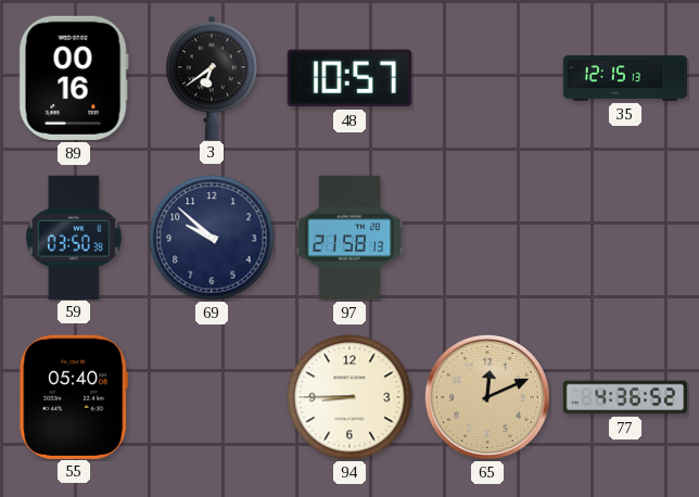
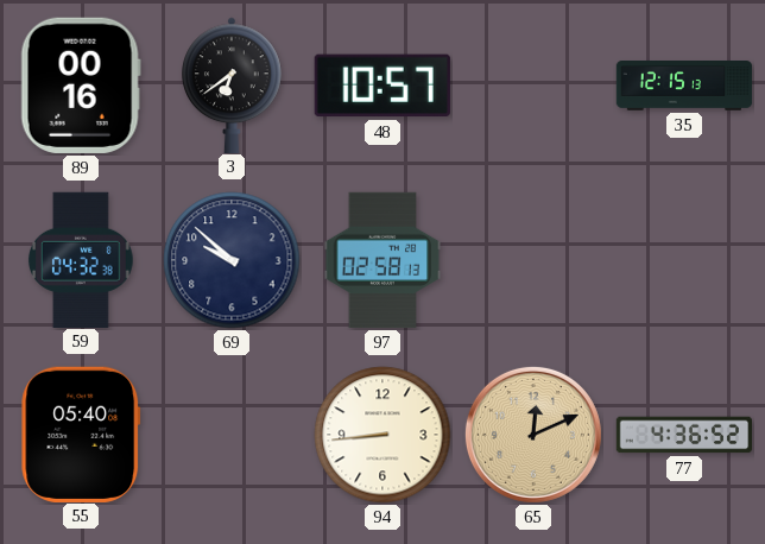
59: 03:50 -> 04:32
97: 21:58 -> 02:58
94: 8:45 -> 8:44
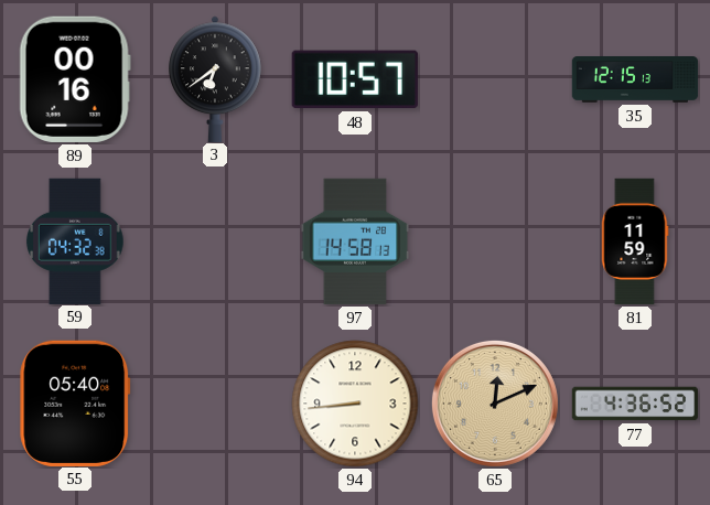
69: 9:52 -> none
97: 02:58 -> 14:58
81: none -> 11:59
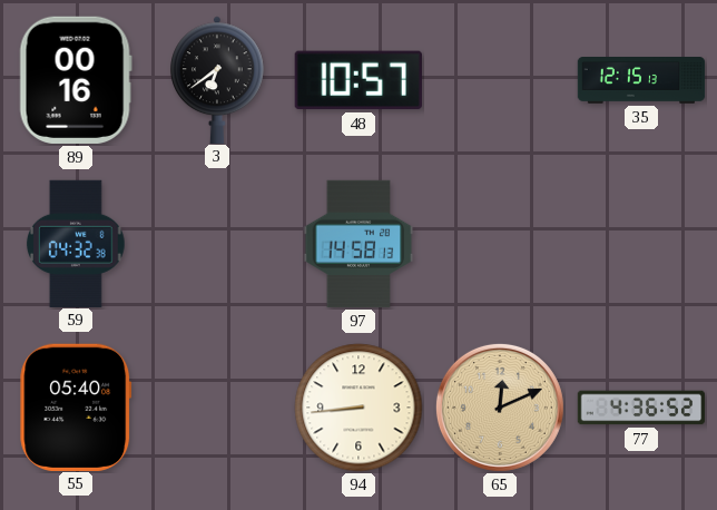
81: 11:59 -> none
